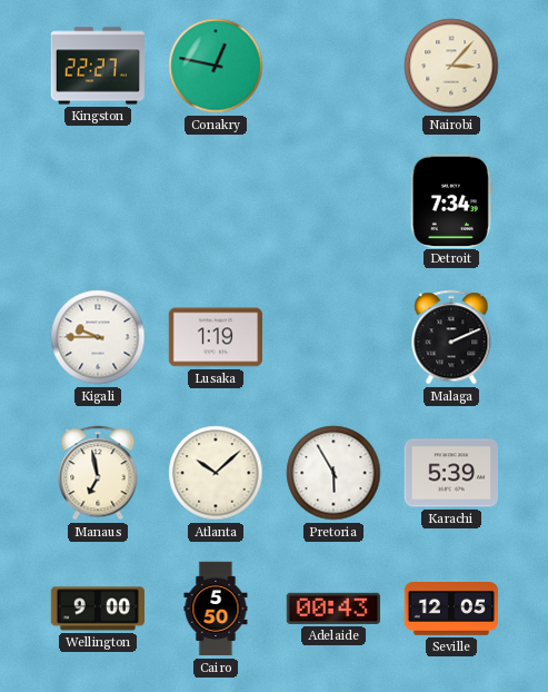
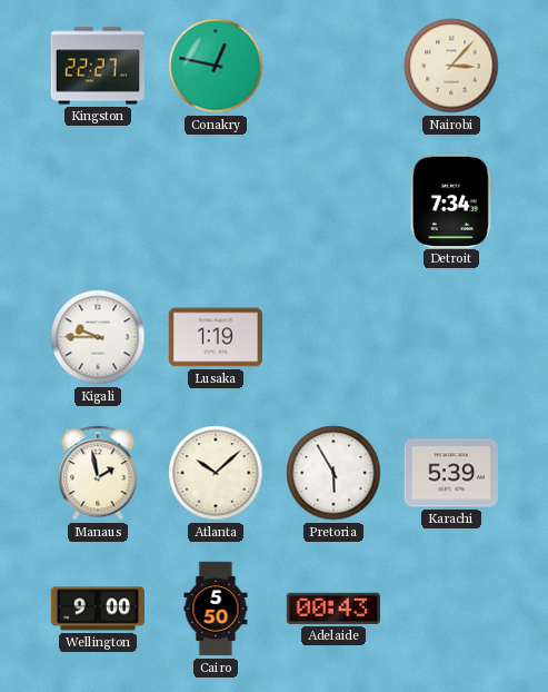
Malaga: 2:11 -> none
Manaus: 6:58 -> 1:58
Seville: 12:05 -> none
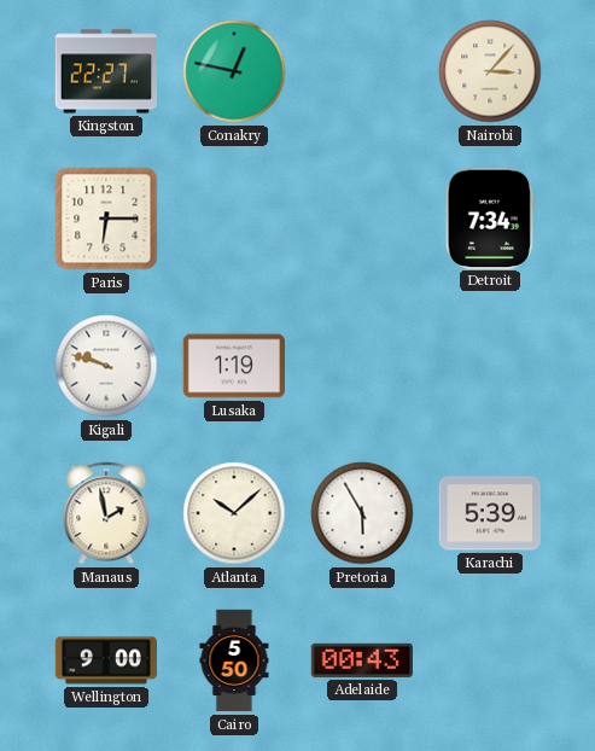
Paris: none -> 6:15
Kigali: 9:45 -> 9:48
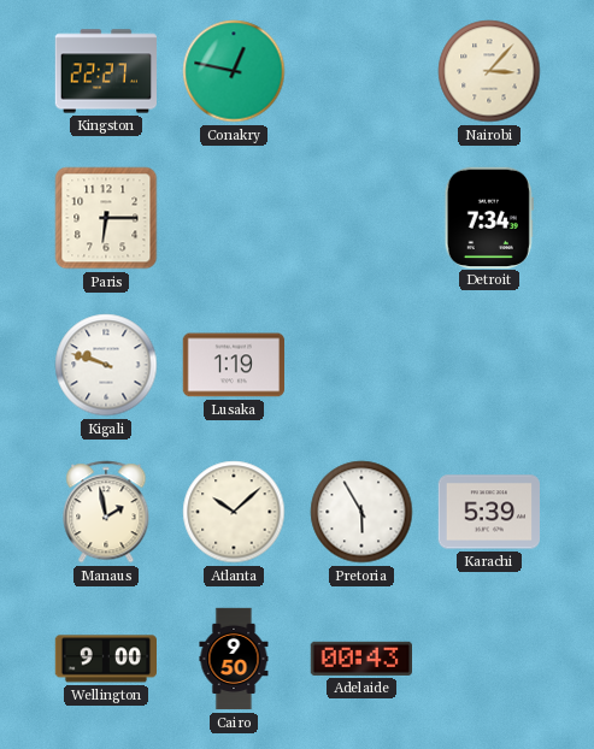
Cairo: 5:50 -> 9:50
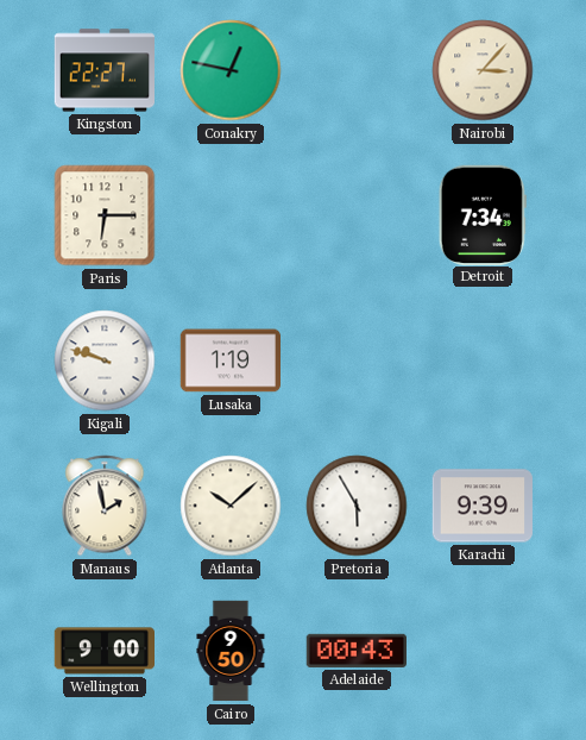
Karachi: 5:39 -> 9:39
